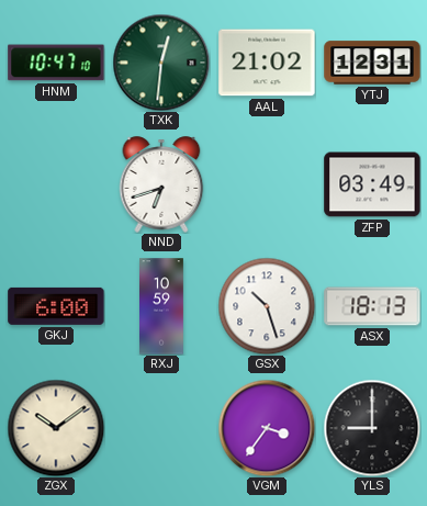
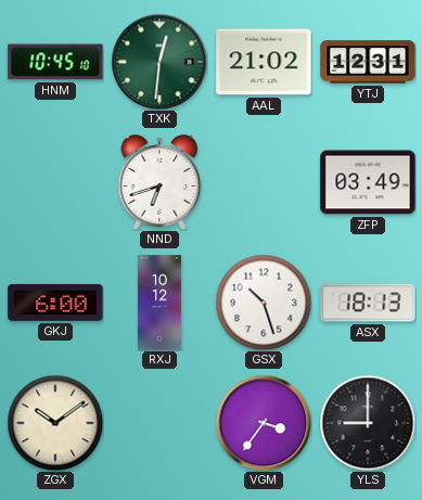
HNM: 10:47 -> 10:45
RXJ: 10:59 -> 10:12
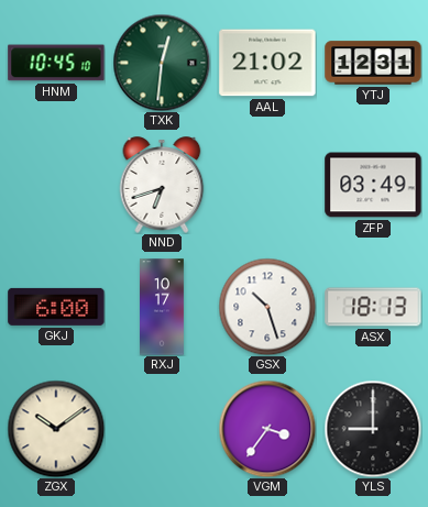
RXJ: 10:12 -> 10:17
